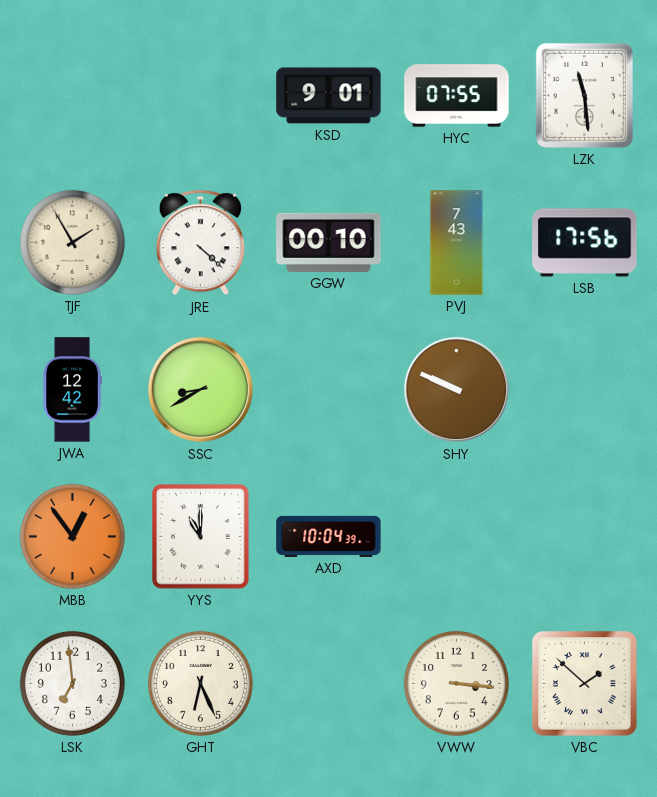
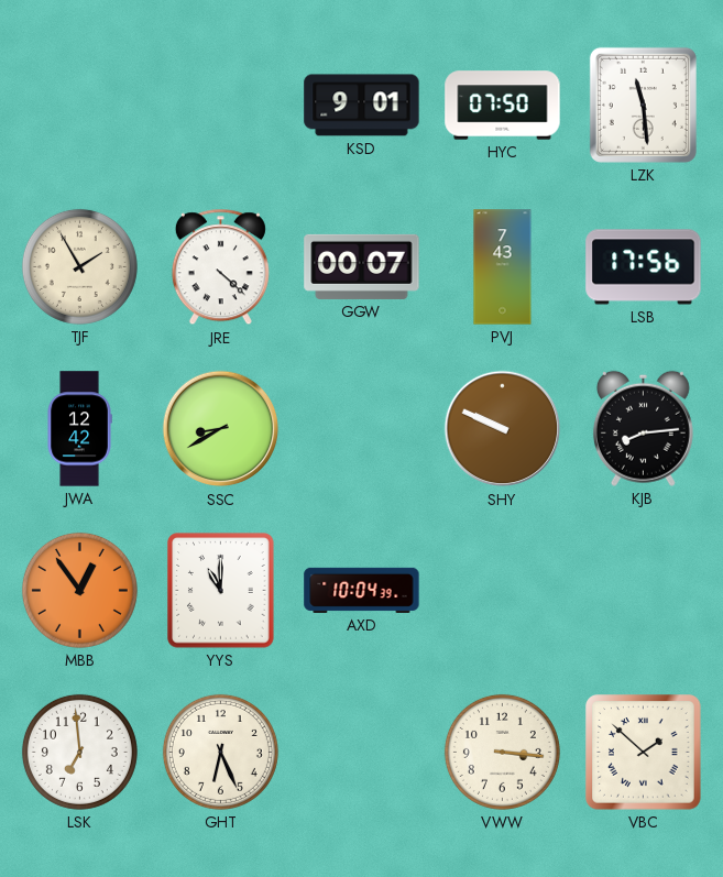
HYC: 07:55 -> 07:50
GGW: 00:10 -> 00:07
KJB: none -> 8:14
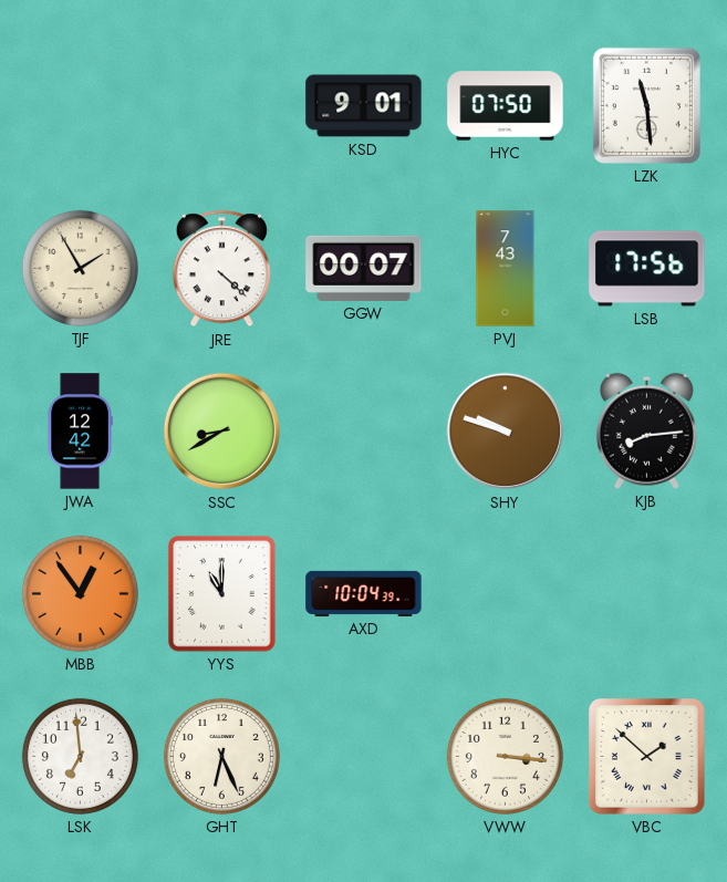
SHY: 9:49 -> 9:48
